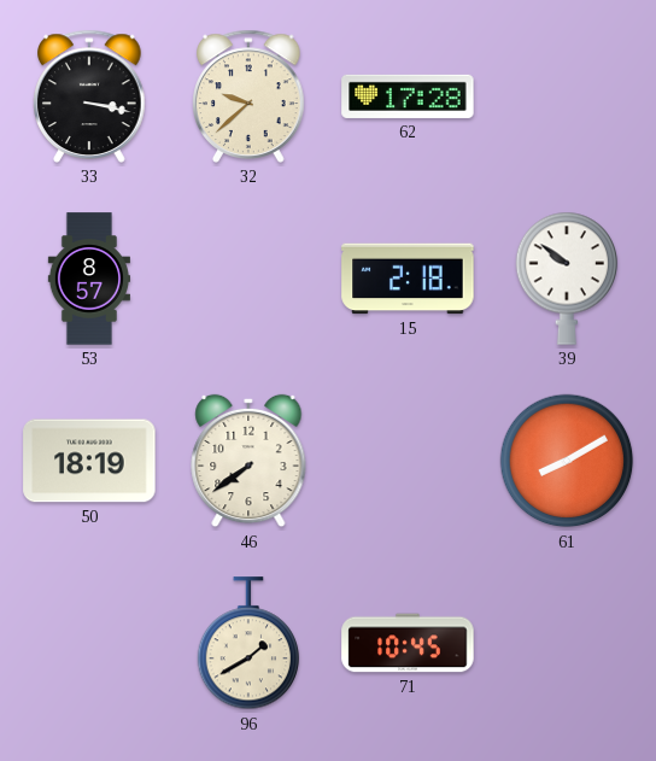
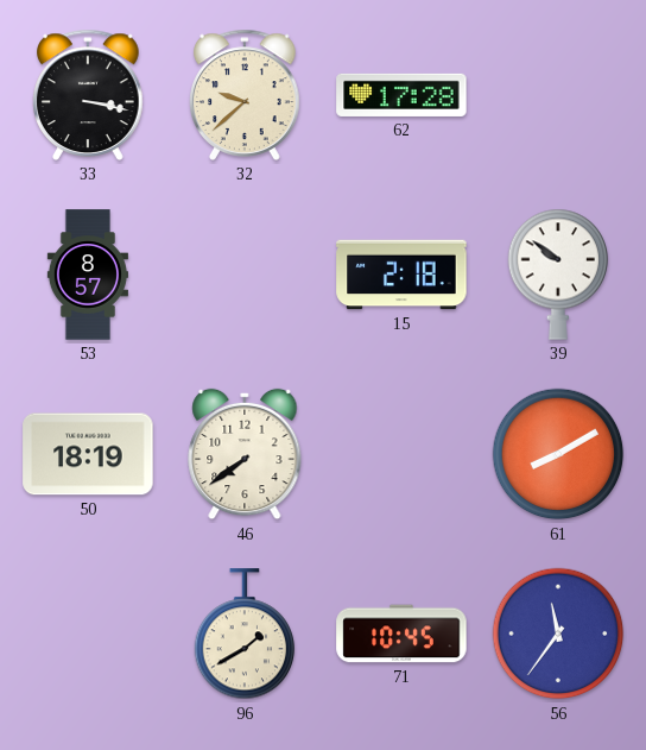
56: none -> 11:36
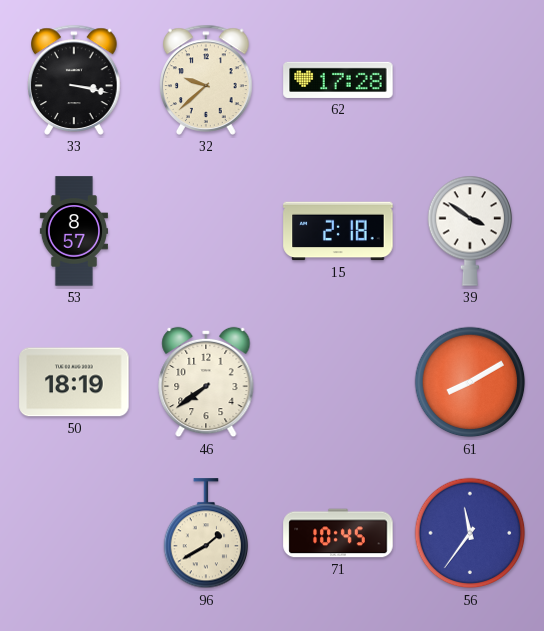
39: 9:51 -> 3:51
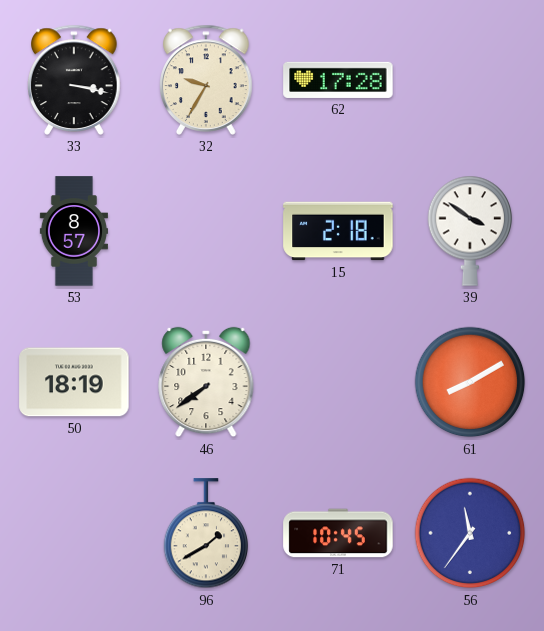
32: 9:38 -> 9:35
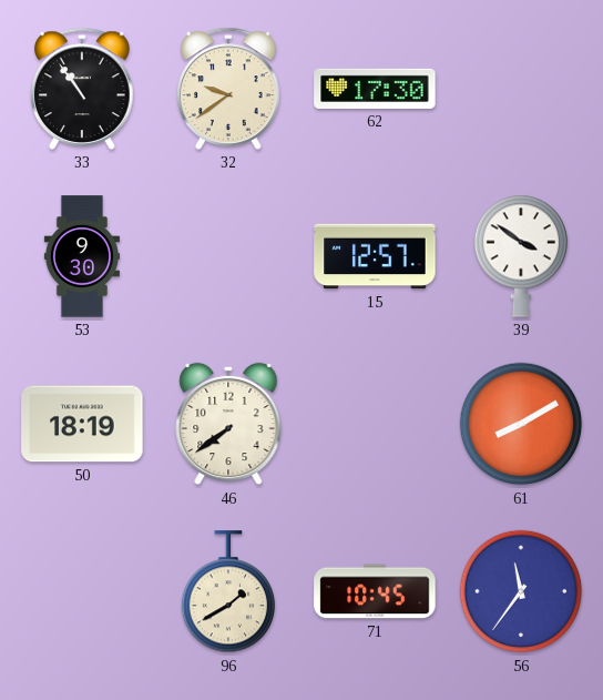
33: 3:17 -> 10:54
32: 9:35 -> 9:39
62: 17:28 -> 17:30
53: 8:57 -> 9:30
15: 2:18 -> 12:57
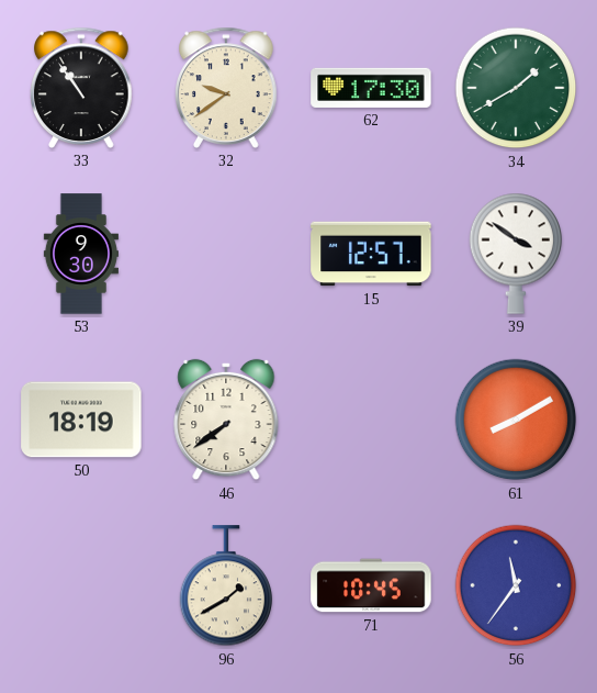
34: none -> 1:40
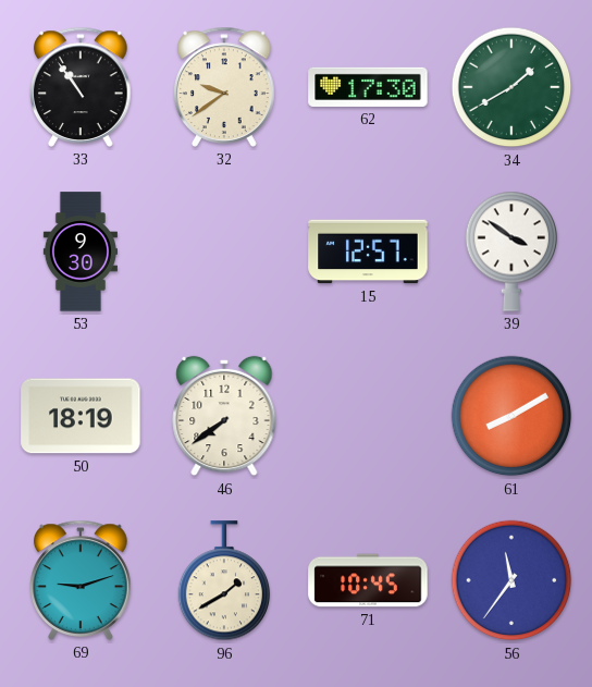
69: none -> 9:12
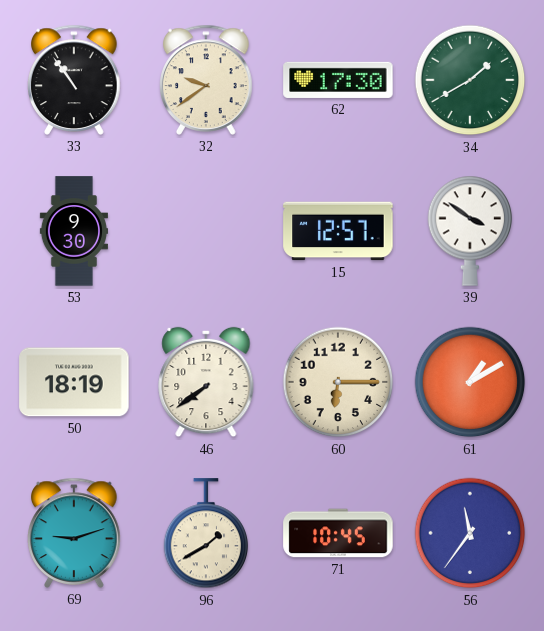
60: none -> 6:15
61: 8:10 -> 1:10
